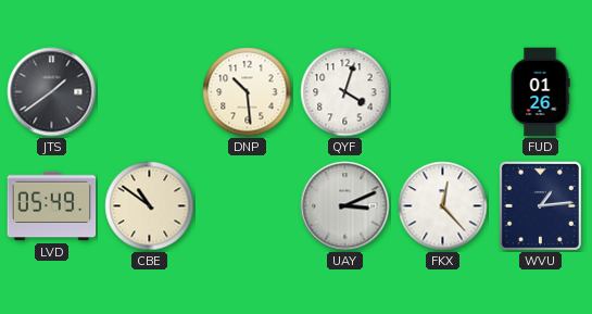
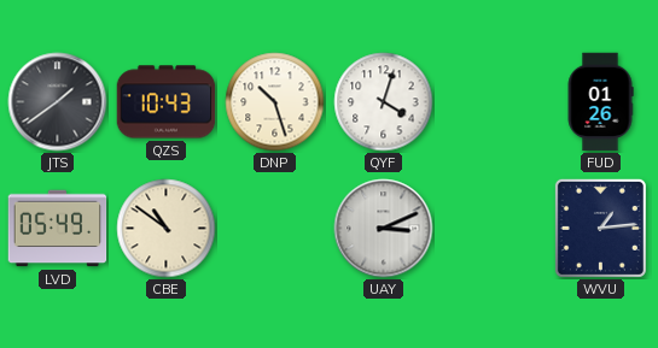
QZS: none -> 10:43
DNP: 10:29 -> 10:27
FKX: 12:23 -> none
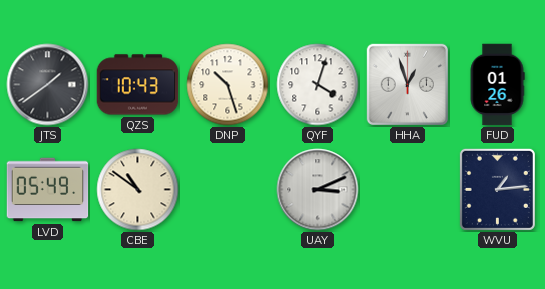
HHA: none -> 12:57
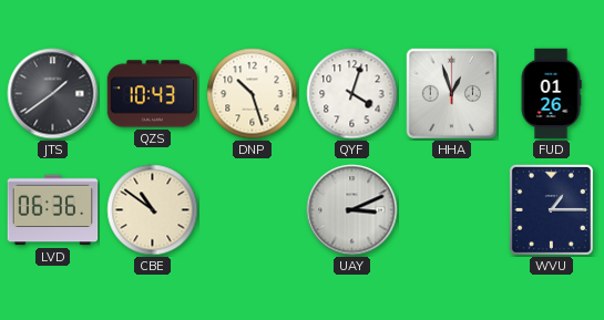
LVD: 05:49 -> 06:36
WVU: 1:14 -> 1:15
